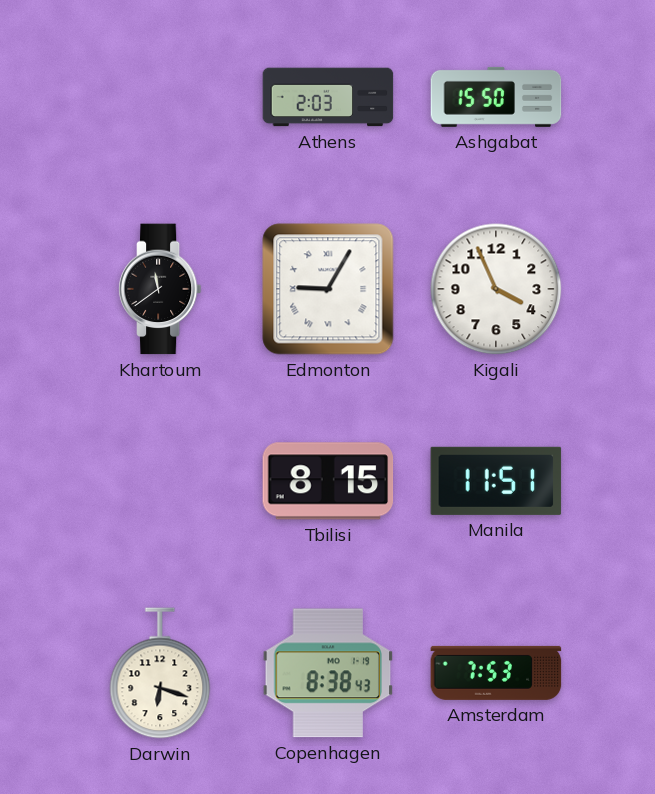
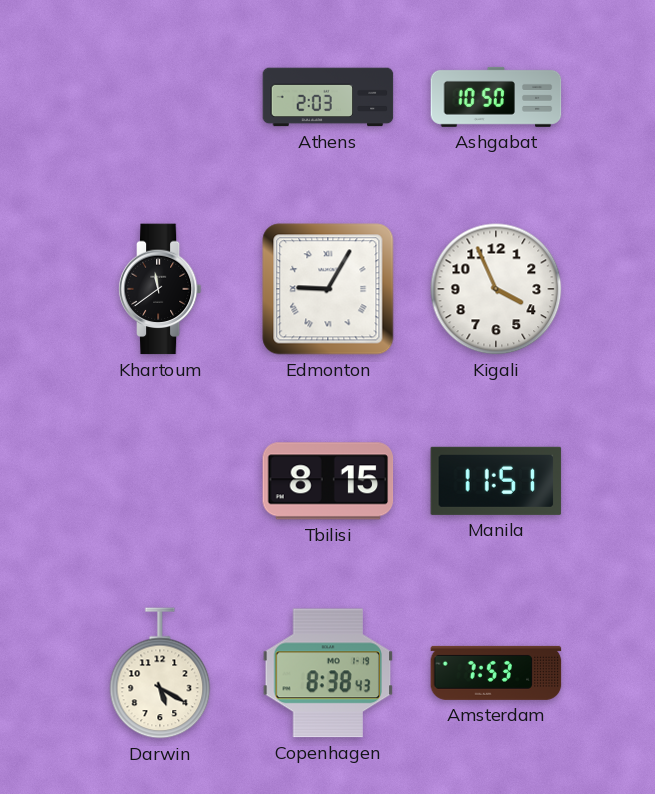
Ashgabat: 15:50 -> 10:50
Darwin: 6:18 -> 5:20
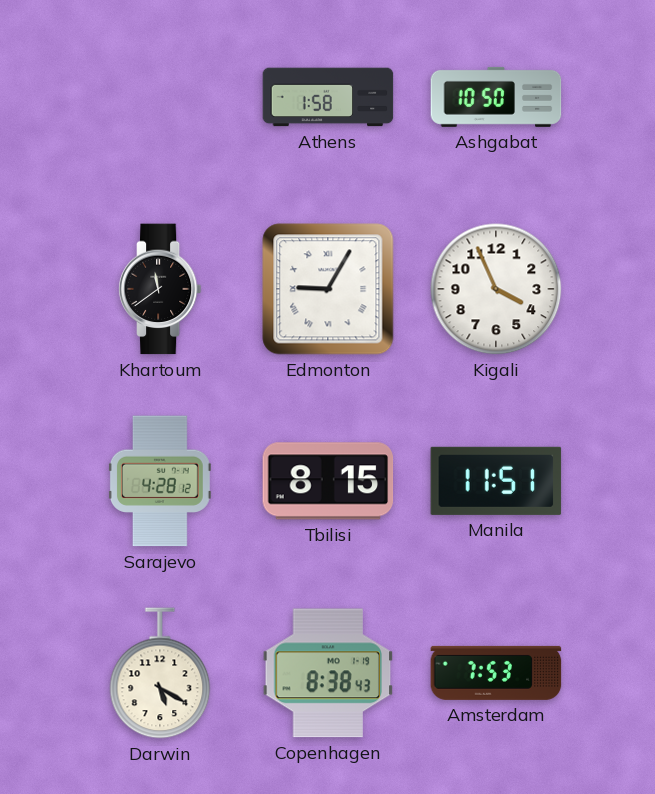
Athens: 2:03 -> 1:58
Sarajevo: none -> 4:28
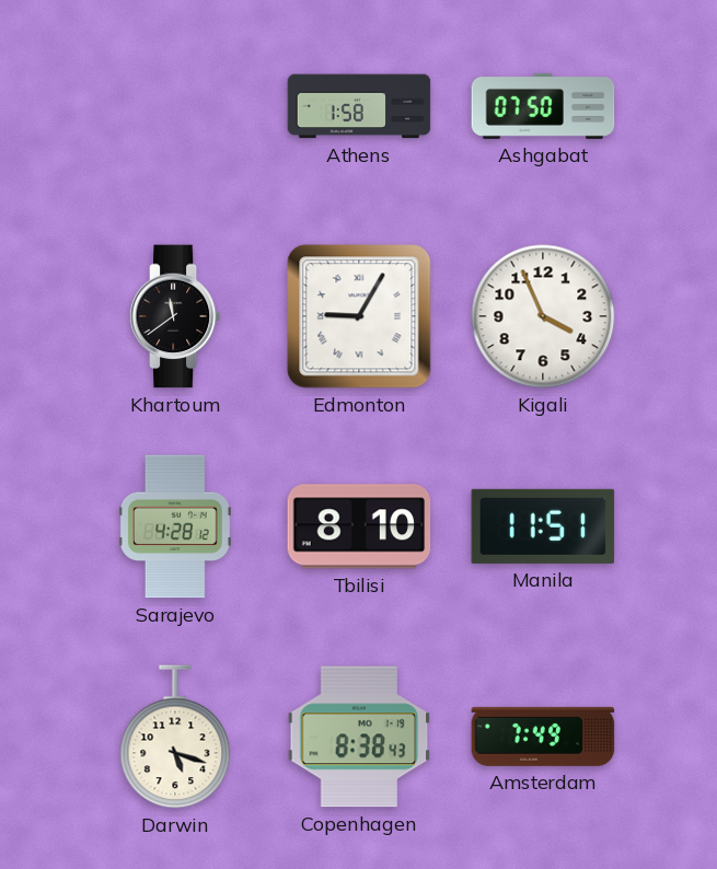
Ashgabat: 10:50 -> 07:50
Tbilisi: 8:15 -> 8:10
Darwin: 5:20 -> 5:18
Amsterdam: 7:53 -> 7:49
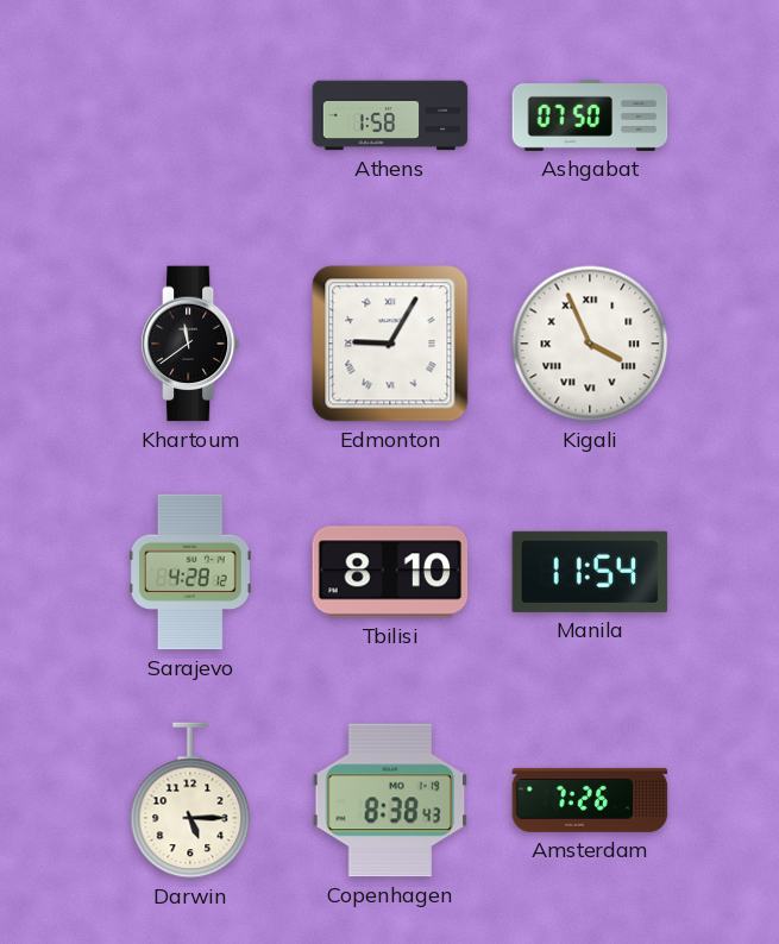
Kigali numerals: Arabic -> Roman
Manila: 11:51 -> 11:54
Darwin: 5:18 -> 5:15
Amsterdam: 7:49 -> 7:26
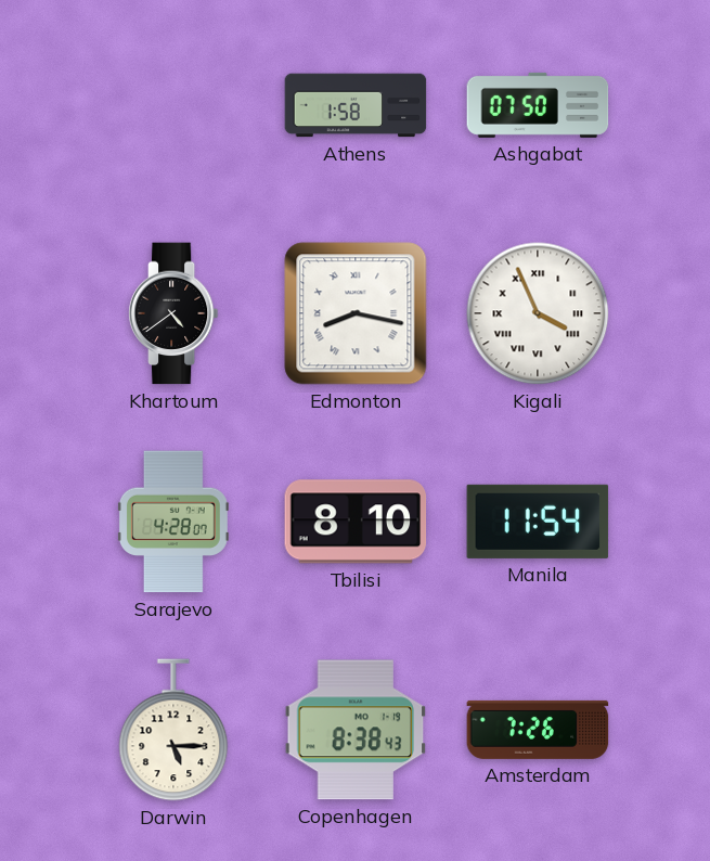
Khartoum: 11:39 -> 4:39
Edmonton: 9:05 -> 8:17
Sarajevo: 4:28:12 -> 4:28:07
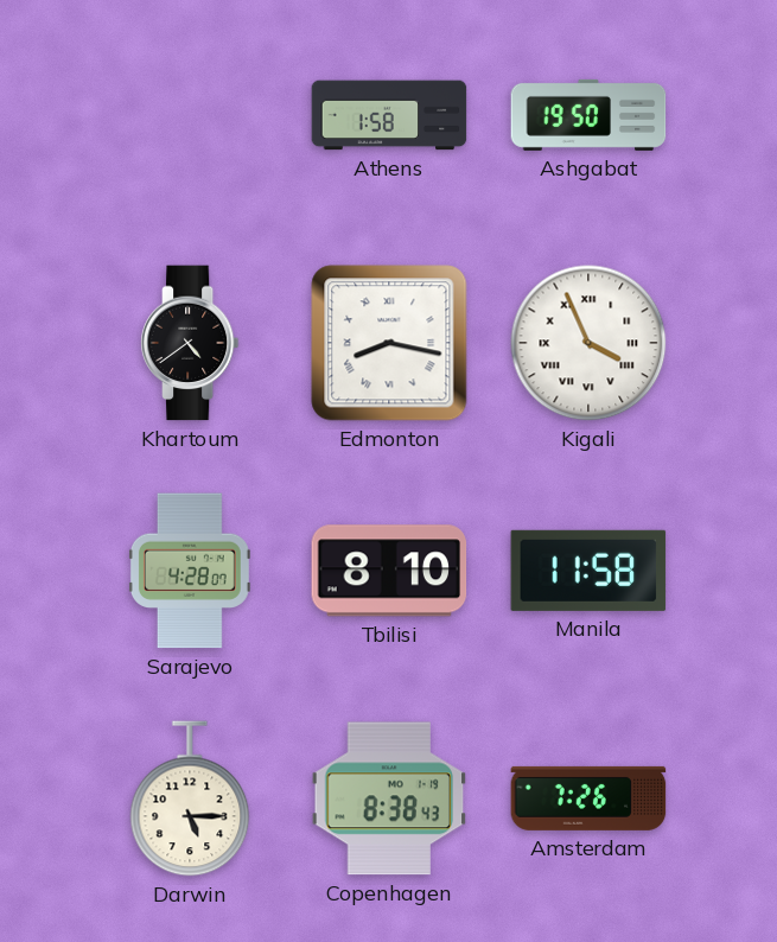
Ashgabat: 07:50 -> 19:50
Manila: 11:54 -> 11:58
